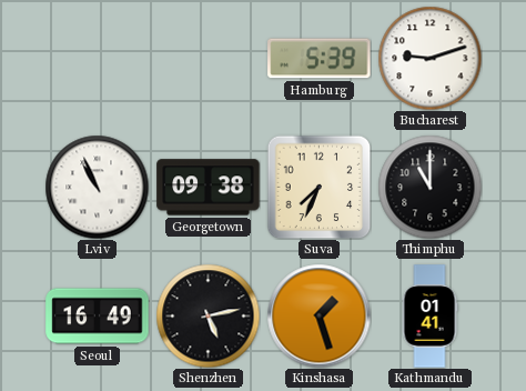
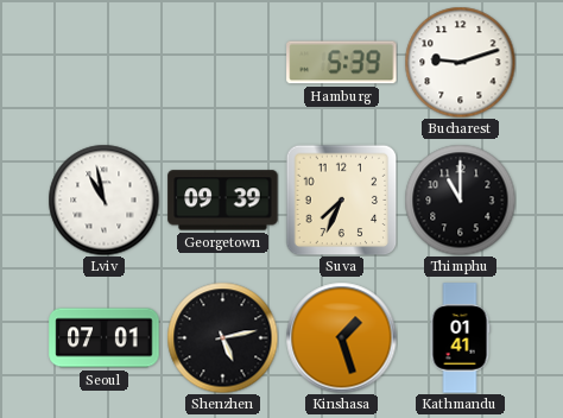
Lviv: 10:56 -> 10:58
Georgetown: 09:38 -> 09:39
Seoul: 16:49 -> 07:01
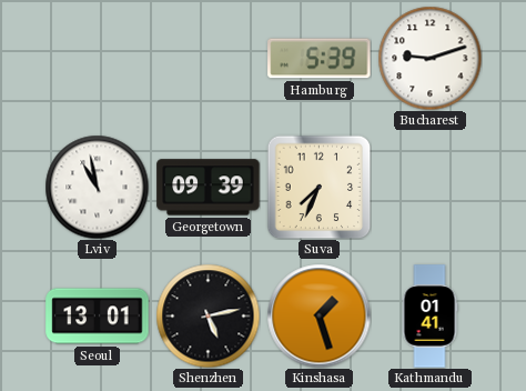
Thimphu: 11:00 -> none
Seoul: 07:01 -> 13:01
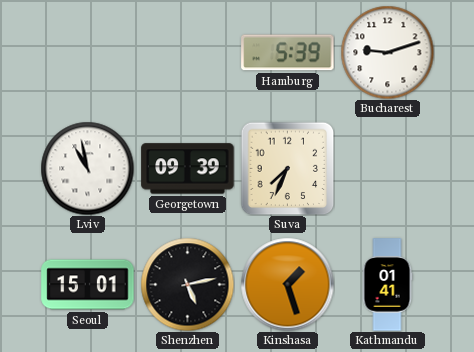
Seoul: 13:01 -> 15:01
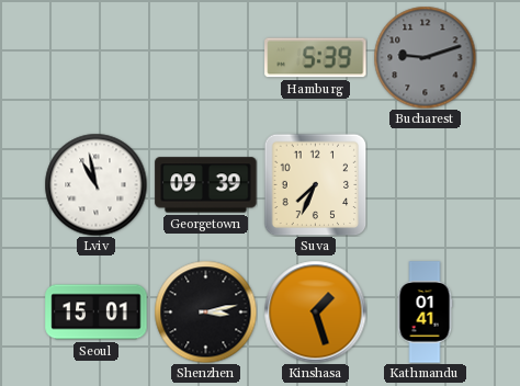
Bucharest dial: white -> grey
Shenzhen: 5:13 -> 3:13
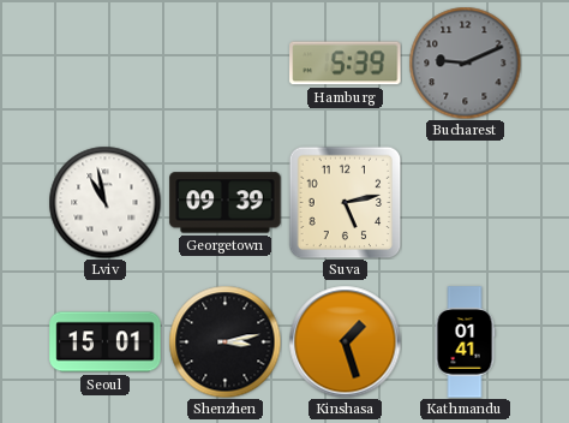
Bucharest: 9:12 -> 9:11
Suva: 7:34 -> 5:13
